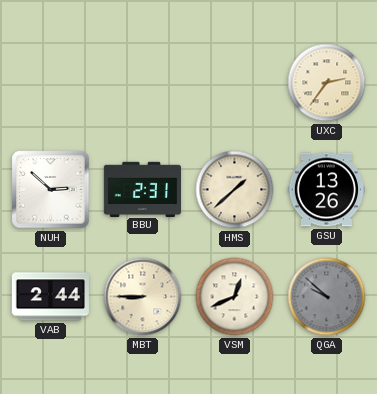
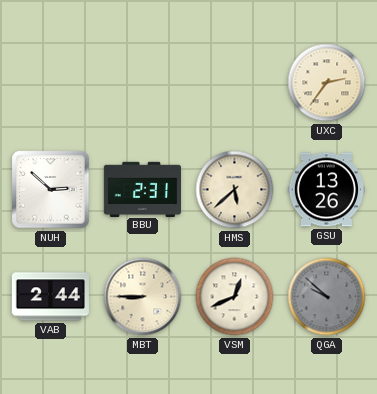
HMS: 1:38 -> 5:38
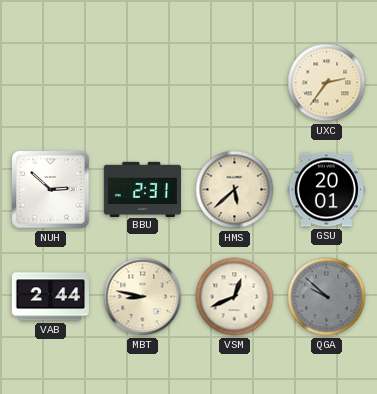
GSU: 13:26 -> 20:01
MBT: 8:45 -> 8:47
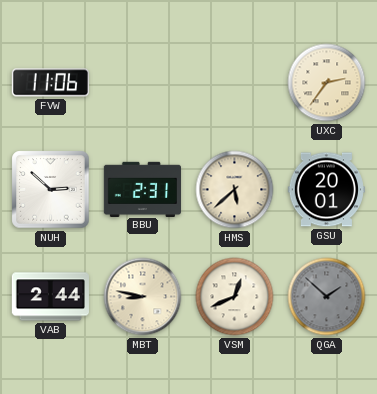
FVW: none -> 11:06
QGA: 9:52 -> 1:52
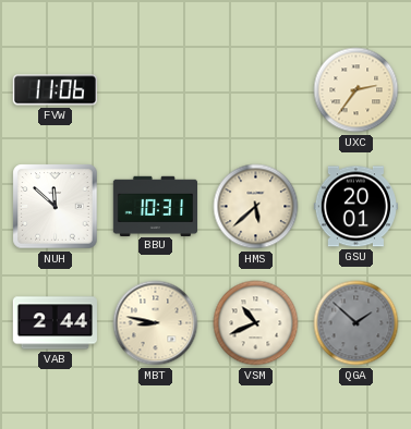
NUH: 2:52 -> 11:52
BBU: 2:31 -> 10:31
VSM: 12:41 -> 10:41
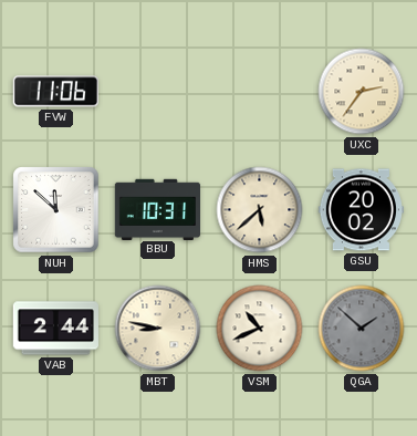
GSU: 20:01 -> 20:02
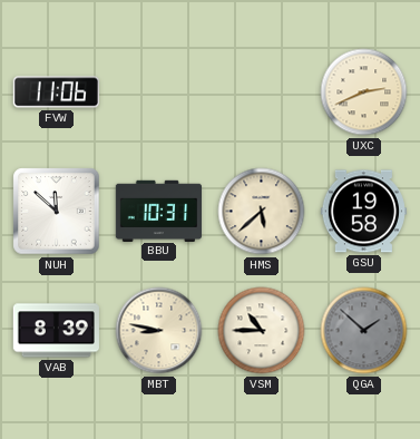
UXC: 2:36 -> 2:41
GSU: 20:02 -> 19:58
VAB: 2:44 -> 8:39
VSM: 10:41 -> 10:45
